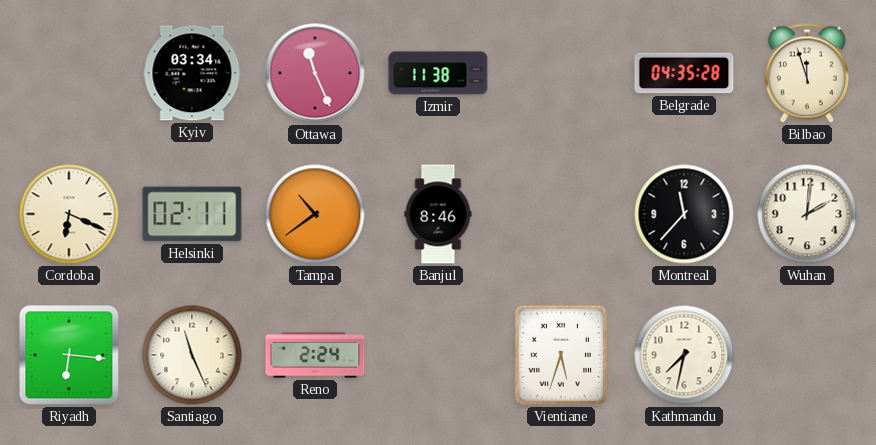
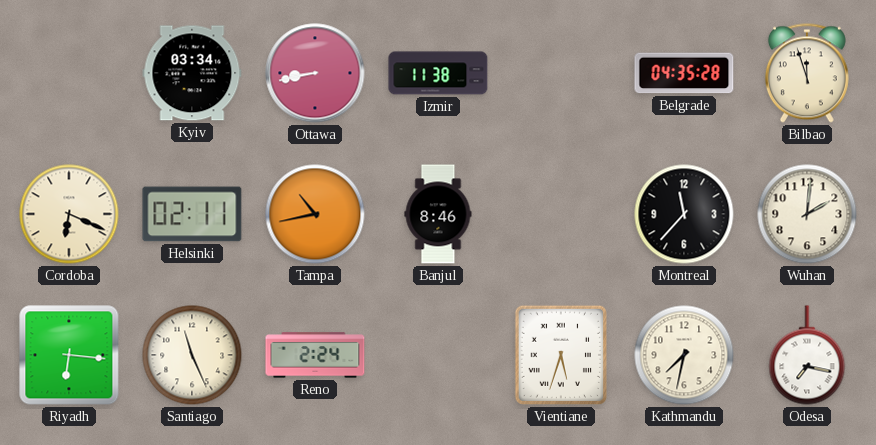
Ottawa: 11:26 -> 8:43
Tampa: 10:39 -> 10:43
Odesa: none -> 7:17
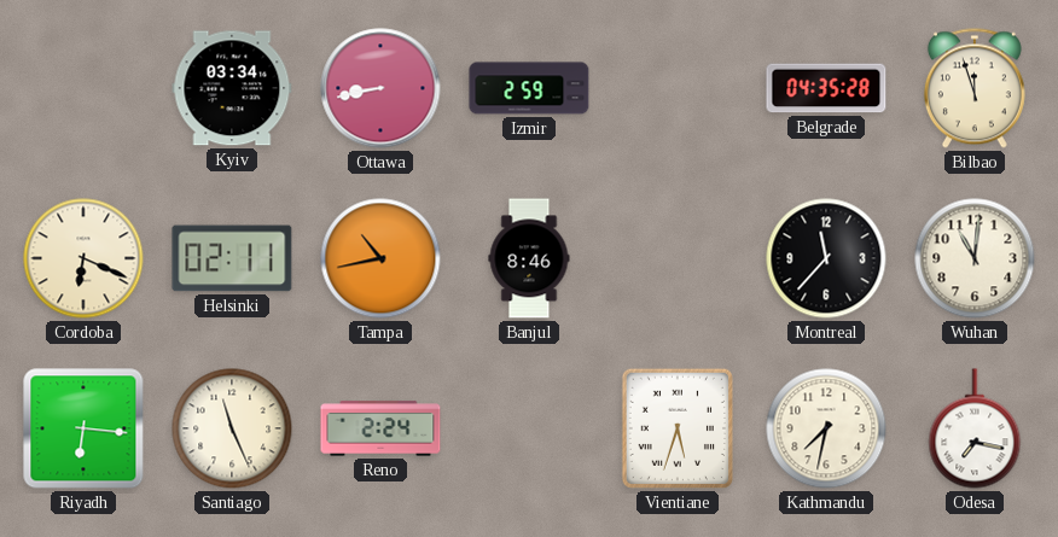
Izmir: 11:38 -> 2:59
Wuhan: 2:01 -> 11:01
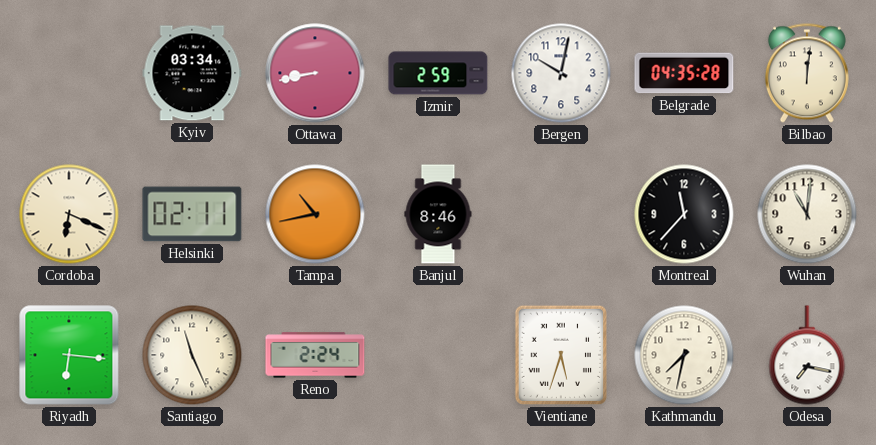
Bergen: none -> 10:02
Bilbao: 11:57 -> 12:01
